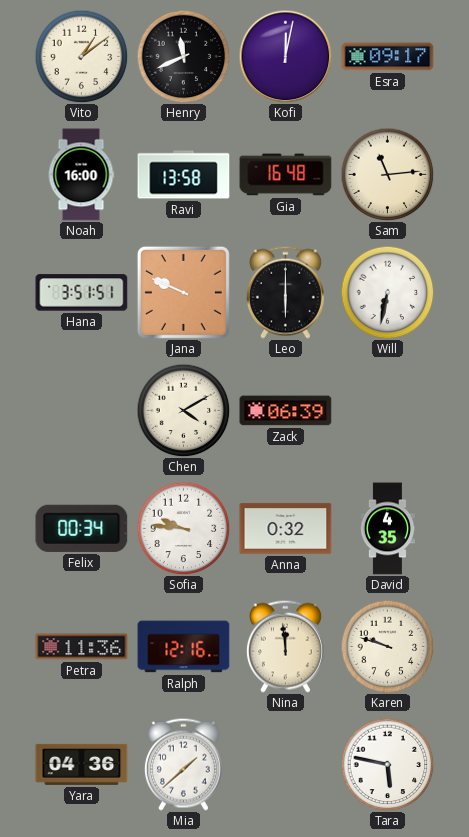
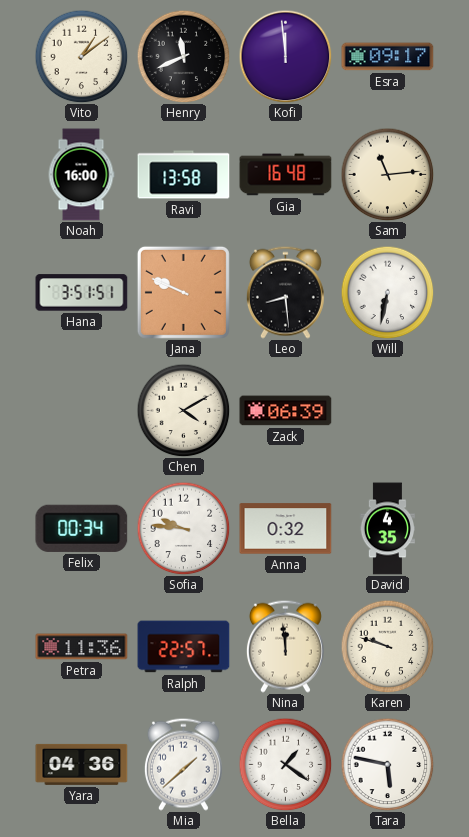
Kofi: 12:02 -> 11:59
Leo: 6:00 -> 8:29
Ralph: 12:16 -> 22:57
Bella: none -> 1:21
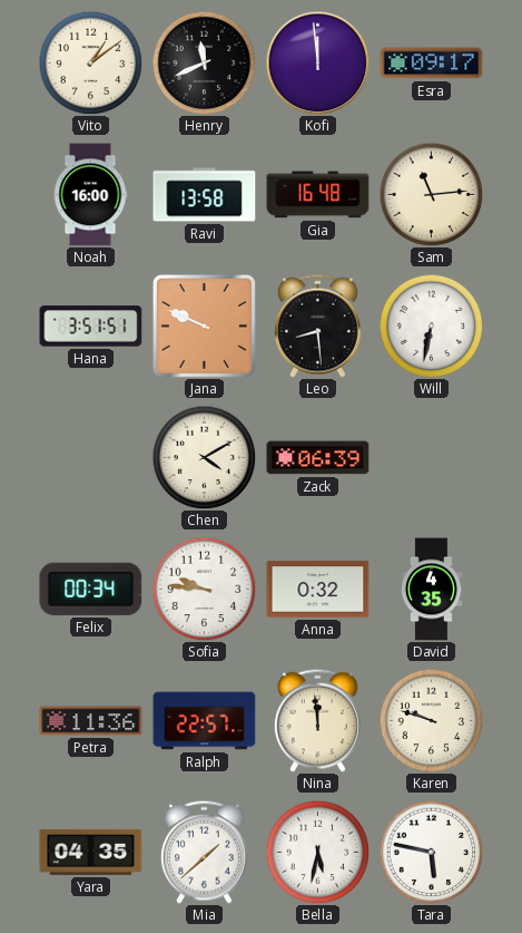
Yara: 04:36 -> 04:35
Bella: 1:21 -> 5:32
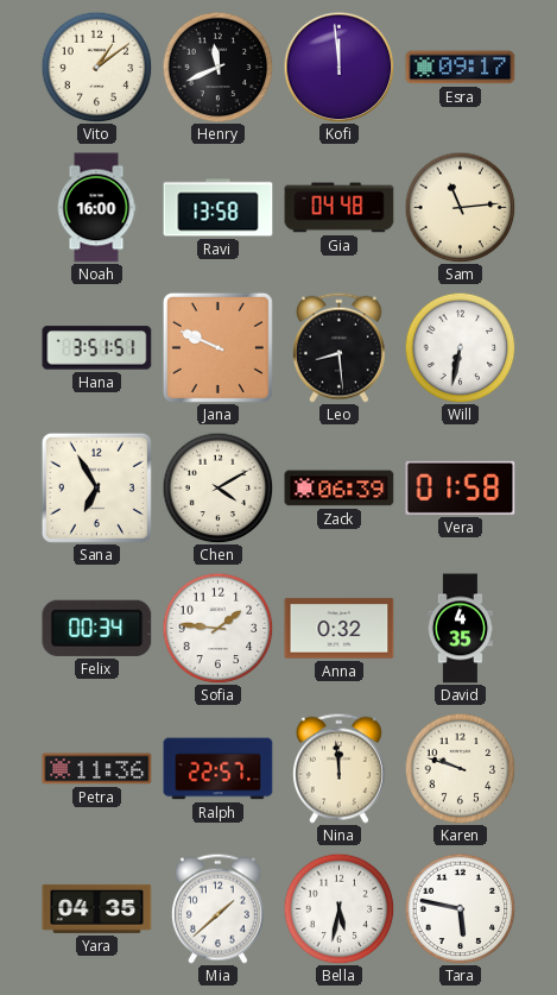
Gia: 16:48 -> 04:48
Sana: none -> 6:55
Vera: none -> 01:58
Sofia: 9:46 -> 1:46
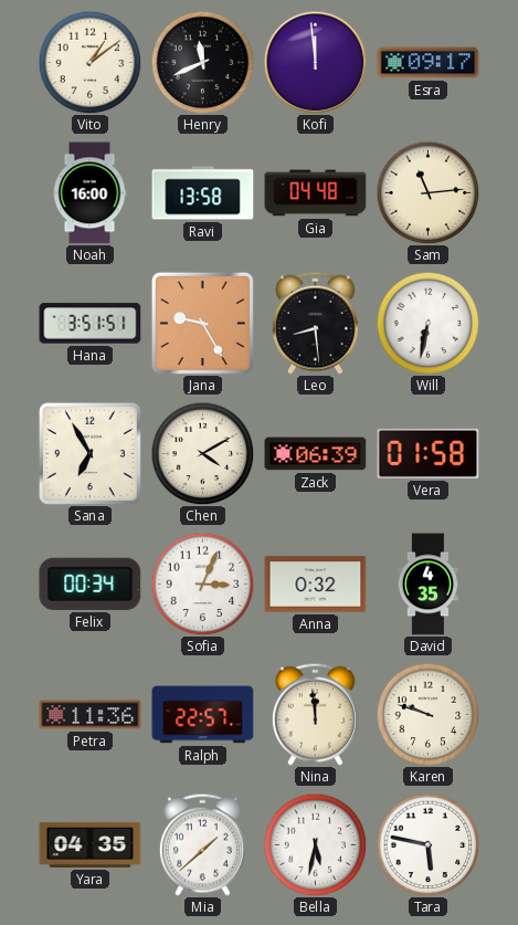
Jana: 9:49 -> 9:25
Sofia: 1:46 -> 3:04
